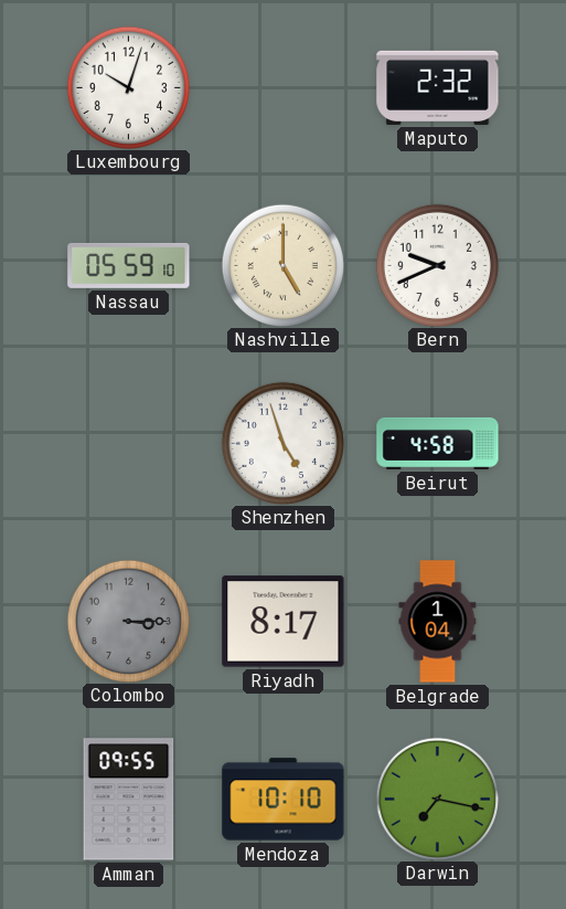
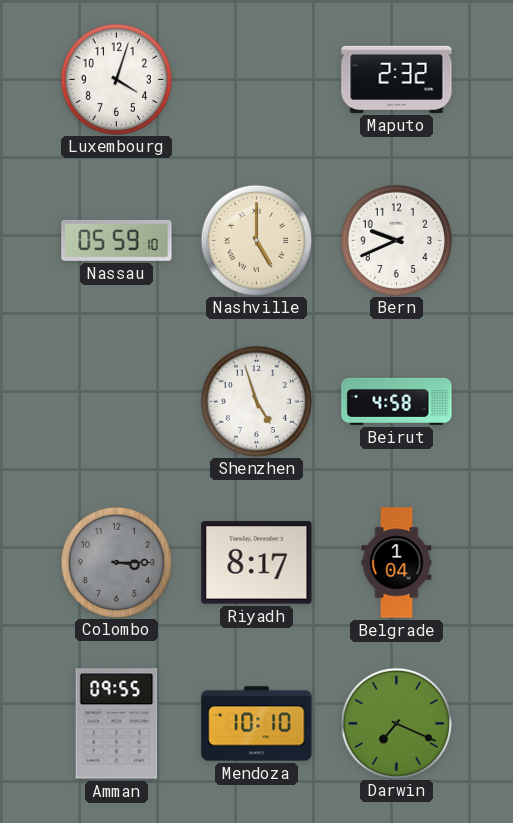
Luxembourg: 10:03 -> 4:03
Darwin: 7:17 -> 7:19
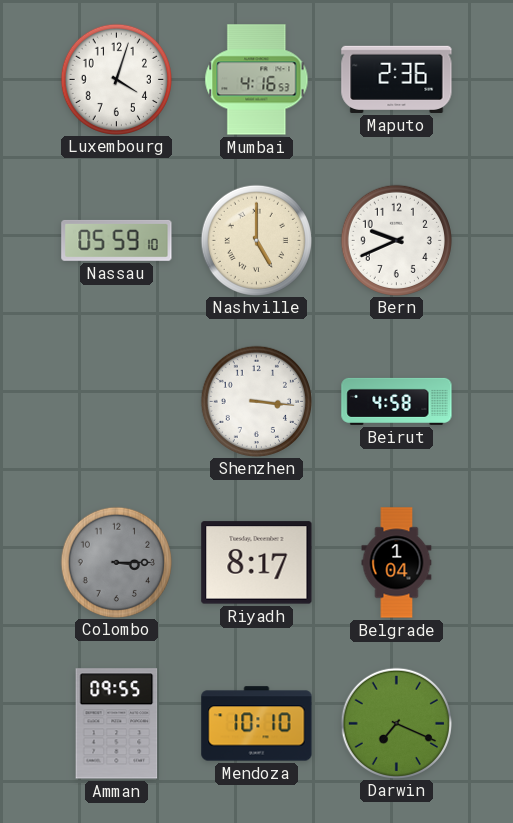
Mumbai: none -> 4:16
Maputo: 2:32 -> 2:36
Shenzhen: 4:57 -> 3:16
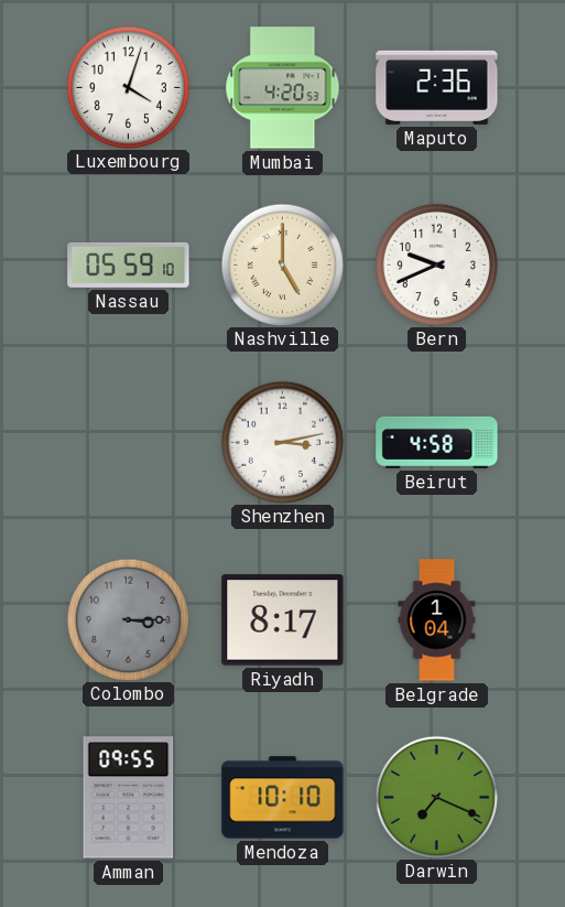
Mumbai: 4:16 -> 4:20
Shenzhen: 3:16 -> 3:13
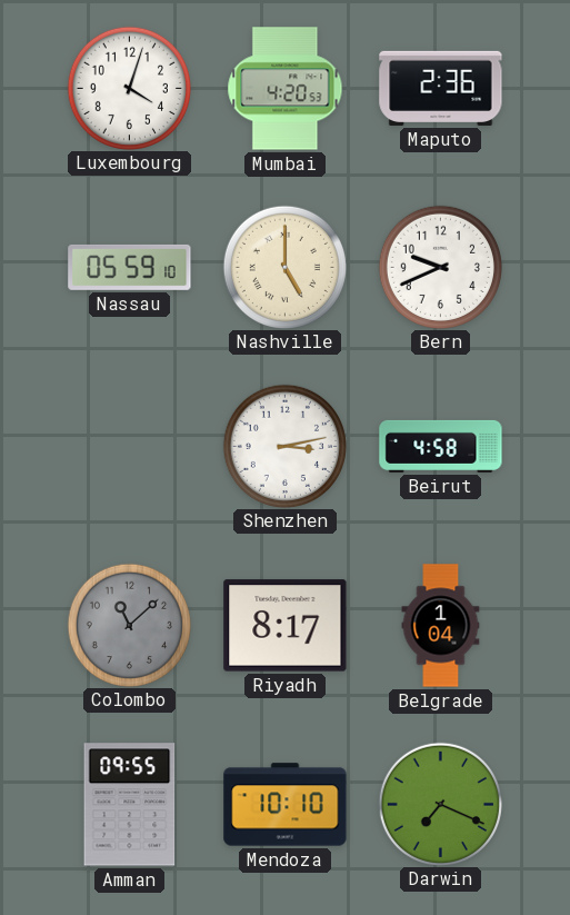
Colombo: 3:15 -> 11:08
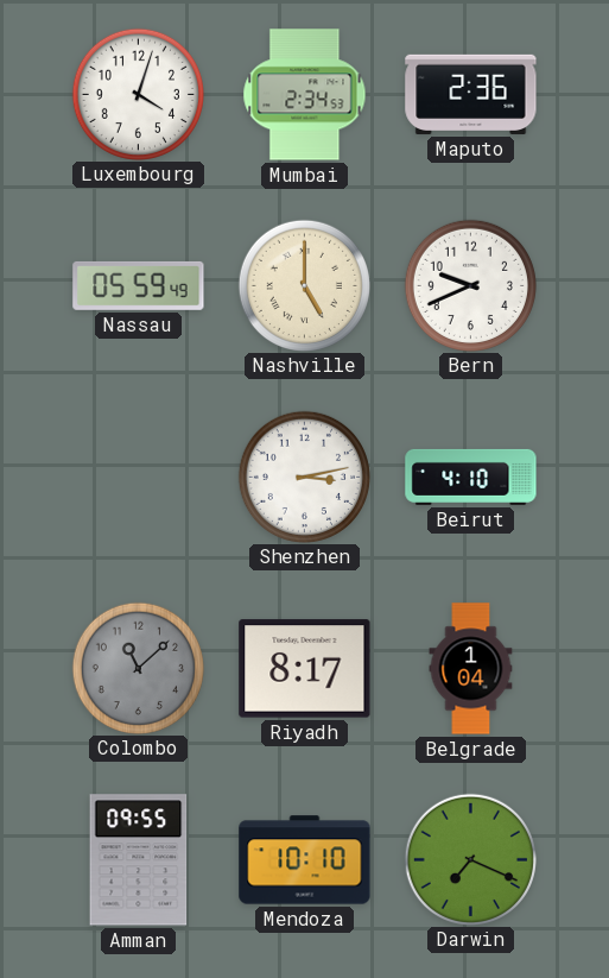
Mumbai: 4:20 -> 2:34
Nassau: 05:59:10 -> 05:59:49
Beirut: 4:58 -> 4:10
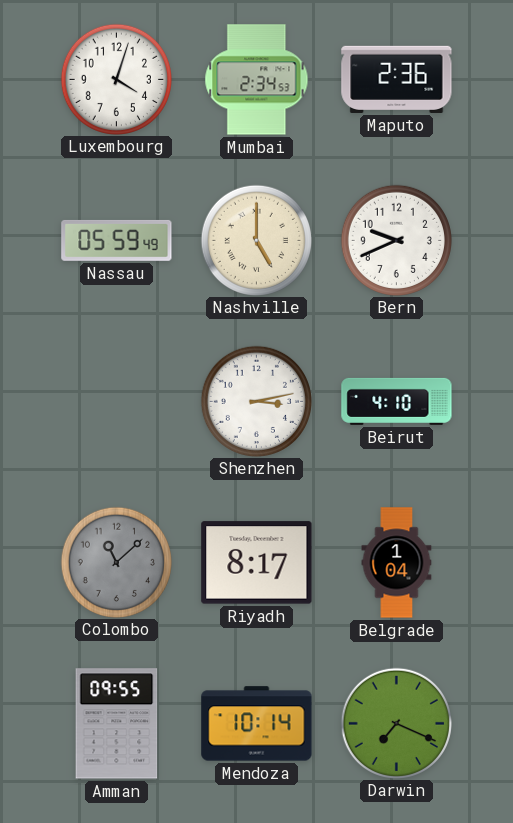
Mendoza: 10:10 -> 10:14
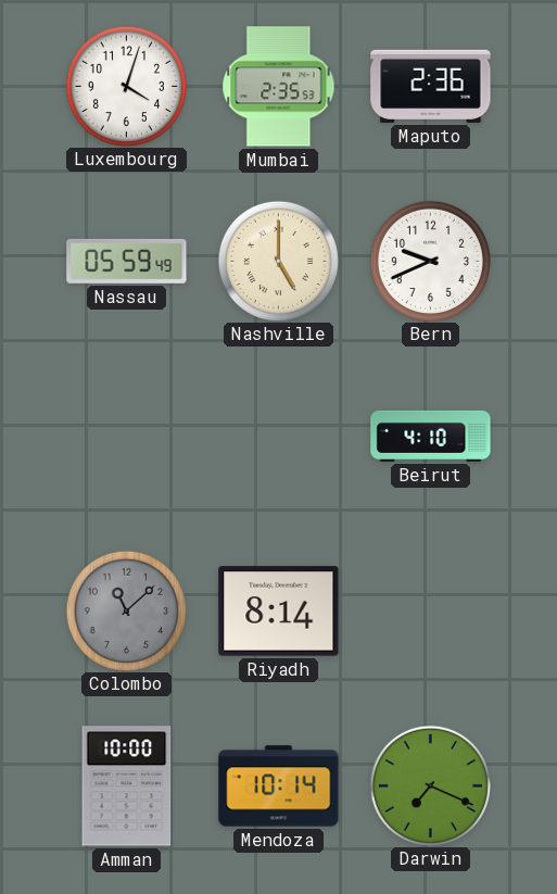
Mumbai: 2:34 -> 2:35
Shenzhen: 3:13 -> none
Riyadh: 8:17 -> 8:14
Belgrade: 1:04 -> none
Amman: 09:55 -> 10:00
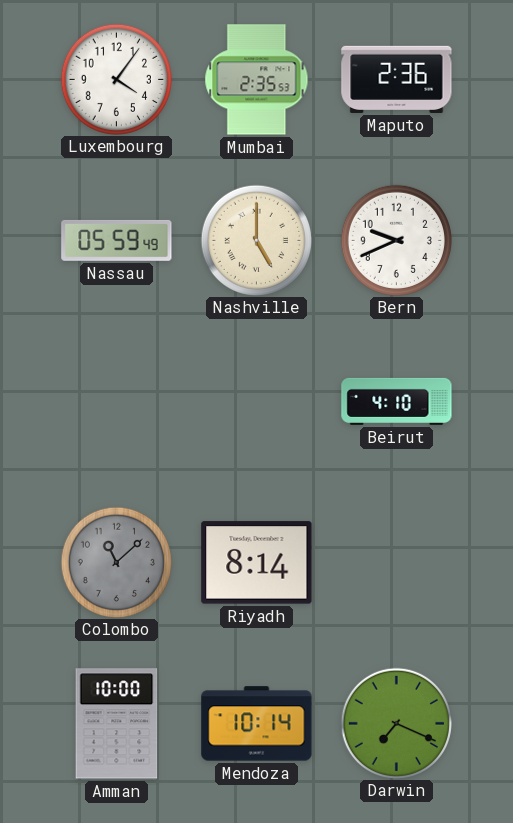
Luxembourg: 4:03 -> 4:06
